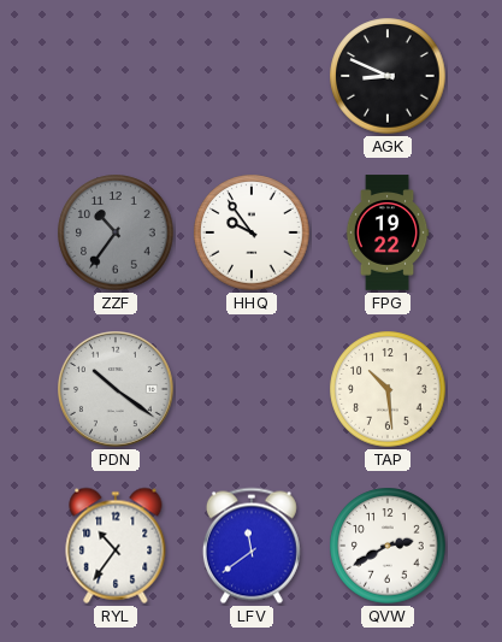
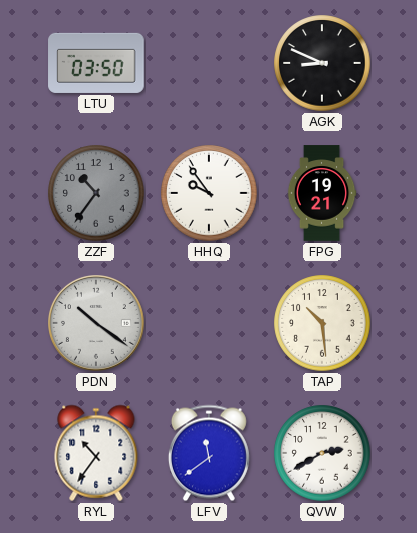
LTU: none -> 03:50
FPG: 19:22 -> 19:21
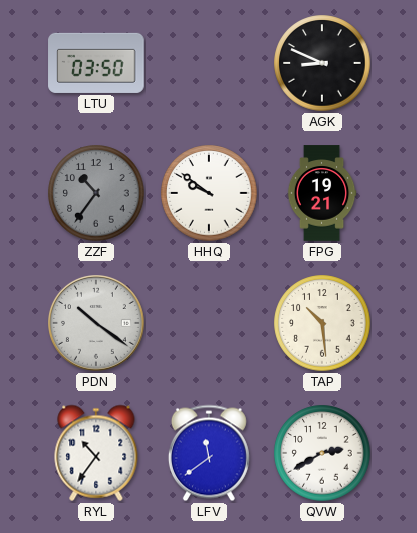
HHQ: 9:54 -> 9:51
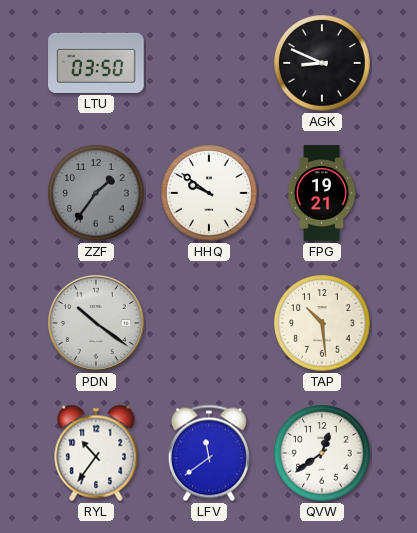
ZZF: 10:36 -> 1:36
QVW: 2:40 -> 12:39
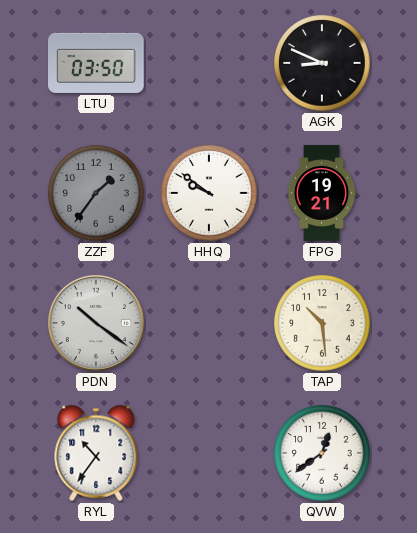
LFV: 11:39 -> none
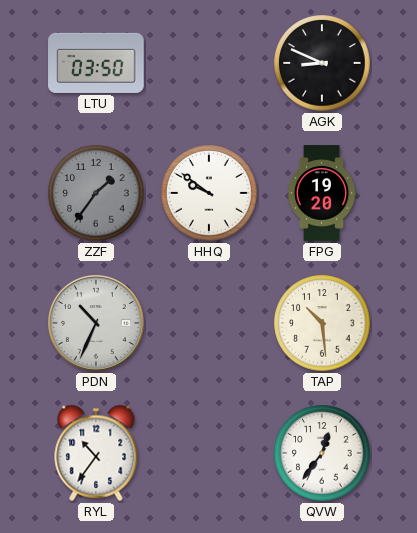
FPG: 19:21 -> 19:20
PDN: 10:21 -> 10:34
QVW: 12:39 -> 12:36
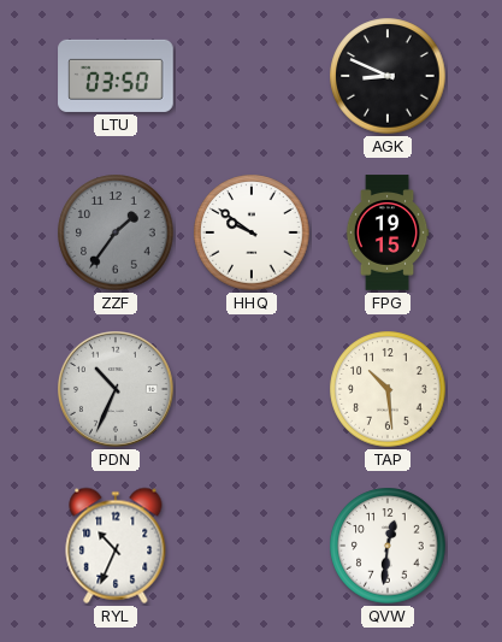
FPG: 19:20 -> 19:15
RYL: 10:36 -> 10:34
QVW: 12:36 -> 12:31
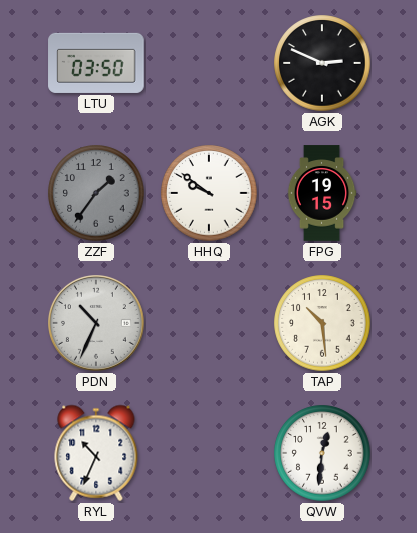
AGK: 8:49 -> 2:49
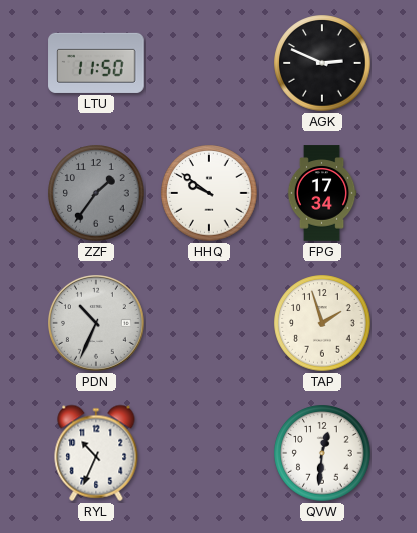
LTU: 03:50 -> 11:50
FPG: 19:15 -> 17:34
TAP: 10:29 -> 1:57
